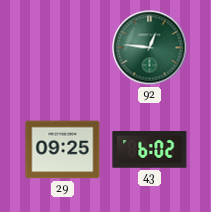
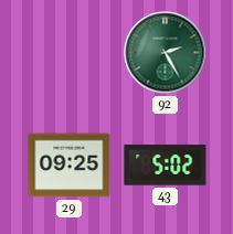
92: 12:46 -> 2:25
43: 6:02 -> 5:02
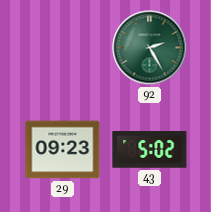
29: 09:25 -> 09:23
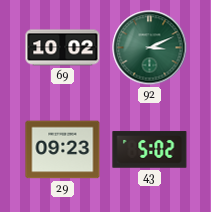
69: none -> 10:02
92: 2:25 -> 3:11
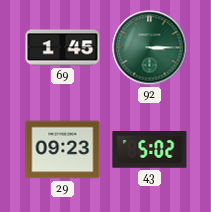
69: 10:02 -> 1:45
92: 3:11 -> 3:15
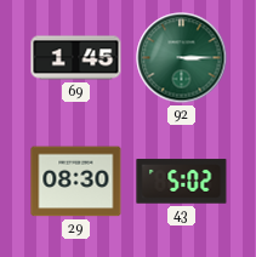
29: 09:23 -> 08:30
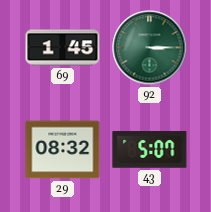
29: 08:30 -> 08:32
43: 5:02 -> 5:07
